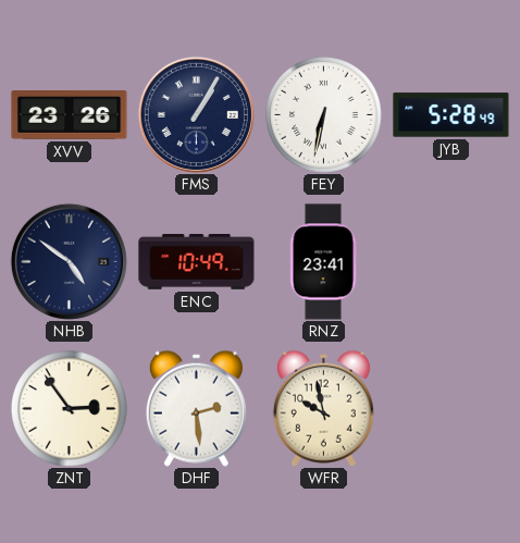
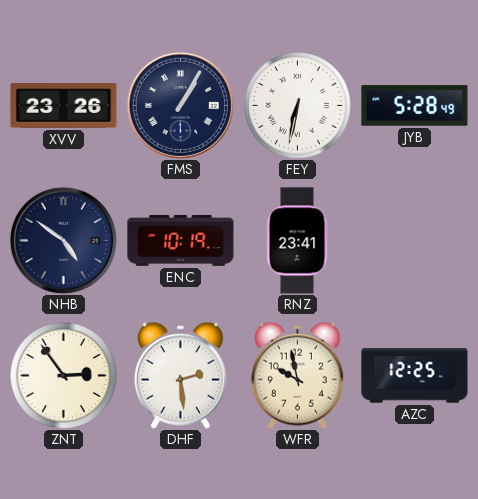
ENC: 10:49 -> 10:19
AZC: none -> 12:25
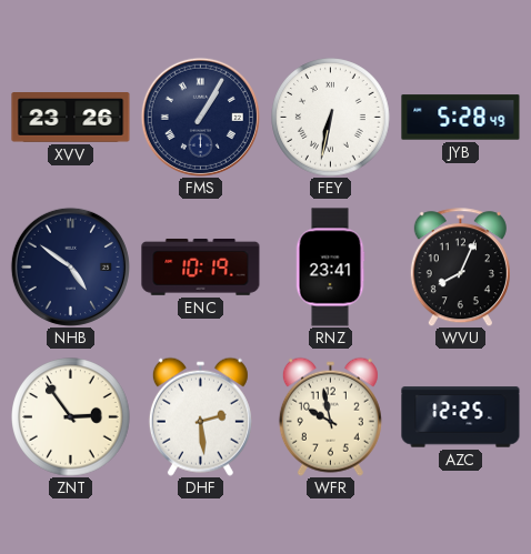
WVU: none -> 8:04
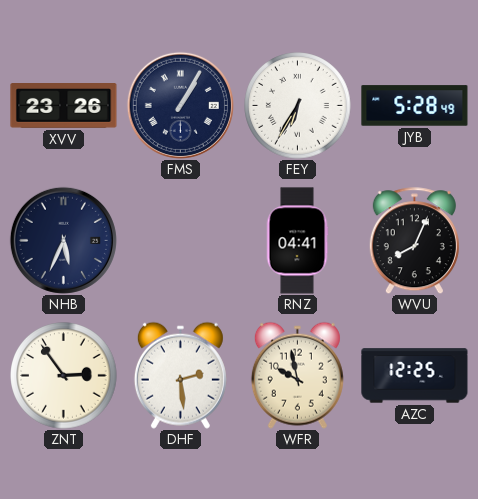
FEY: 6:32 -> 6:35
NHB: 4:51 -> 5:34
ENC: 10:19 -> none
RNZ: 23:41 -> 04:41
